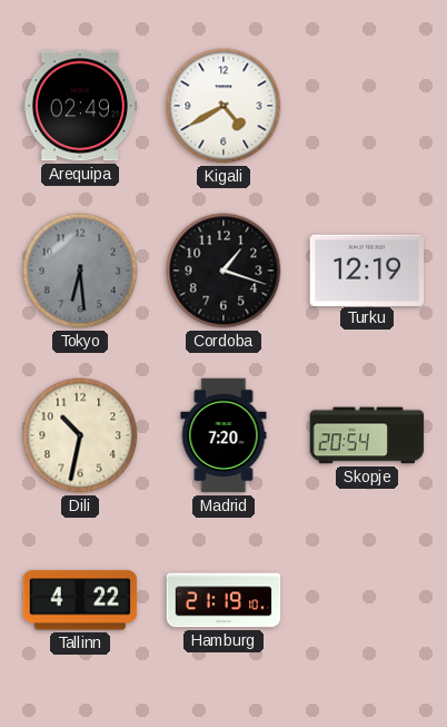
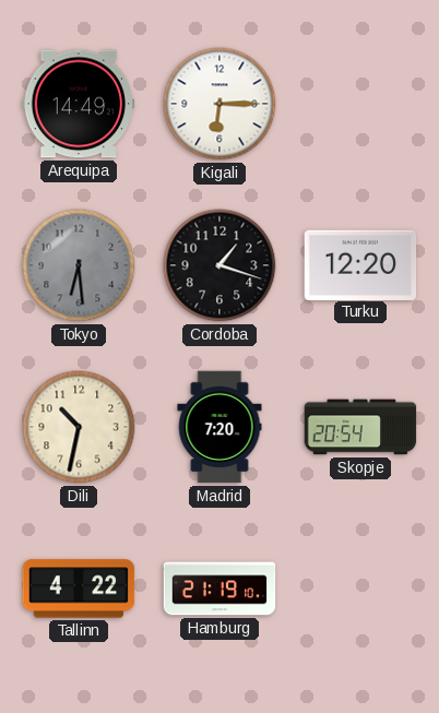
Arequipa: 02:49 -> 14:49
Kigali: 4:40 -> 6:15
Turku: 12:19 -> 12:20
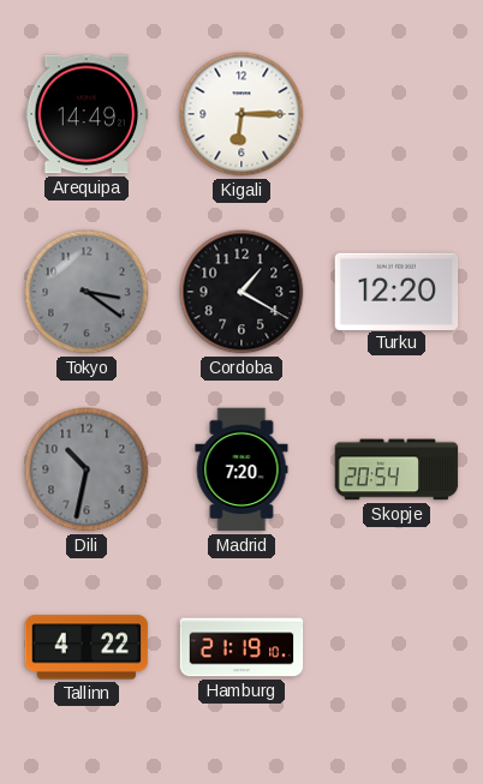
Tokyo: 6:29 -> 3:21
Cordoba: 1:18 -> 1:20
Dili dial: cream -> grey
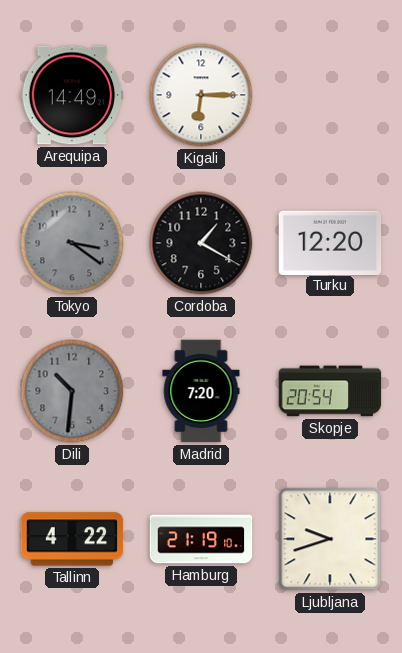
Dili: 10:32 -> 10:31
Ljubljana: none -> 9:42
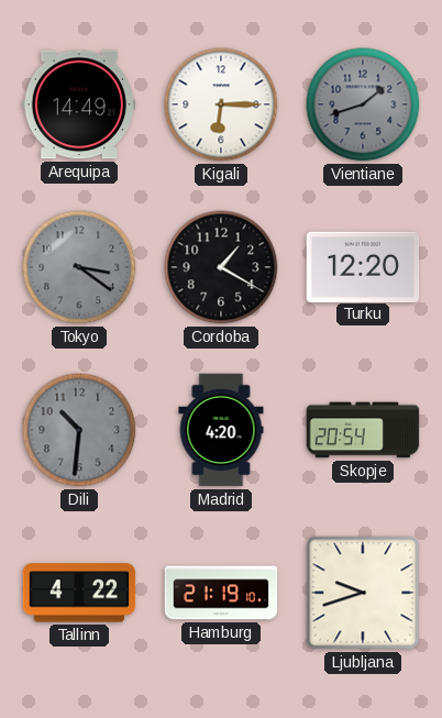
Vientiane: none -> 1:42
Madrid: 7:20 -> 4:20
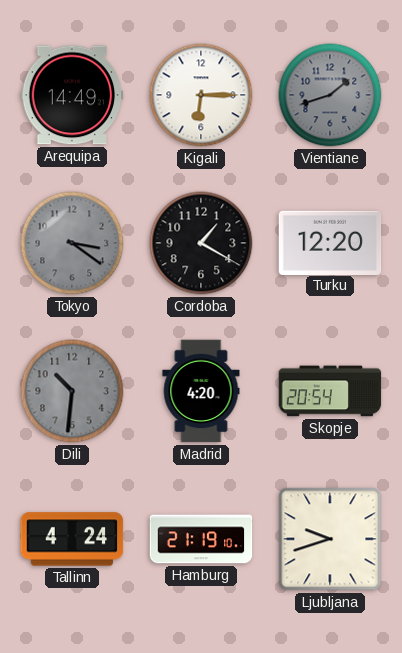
Tallinn: 4:22 -> 4:24
